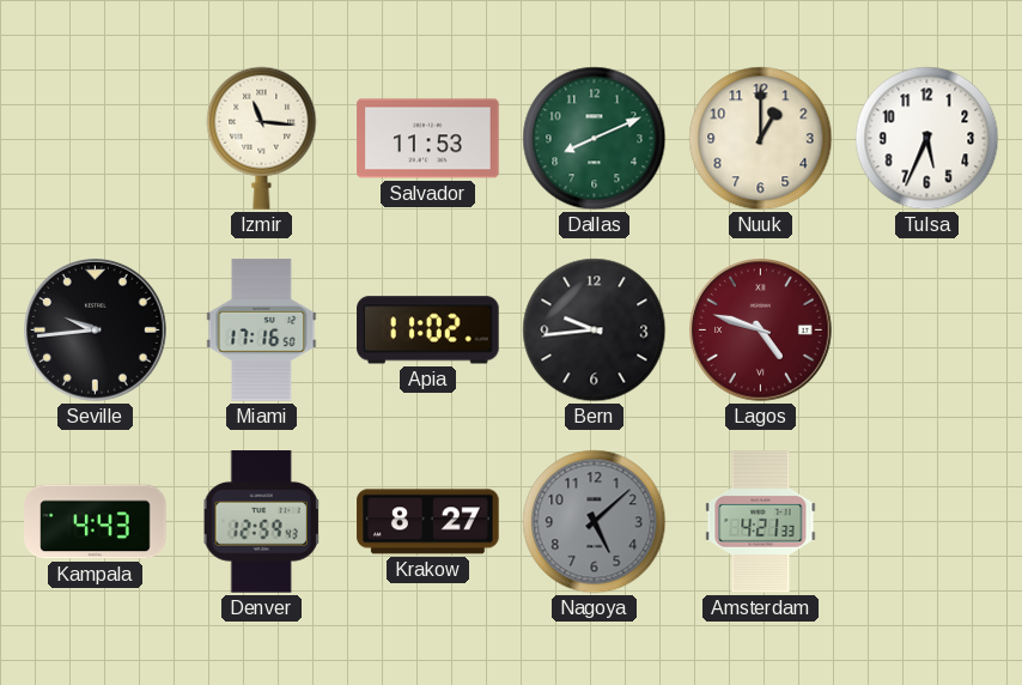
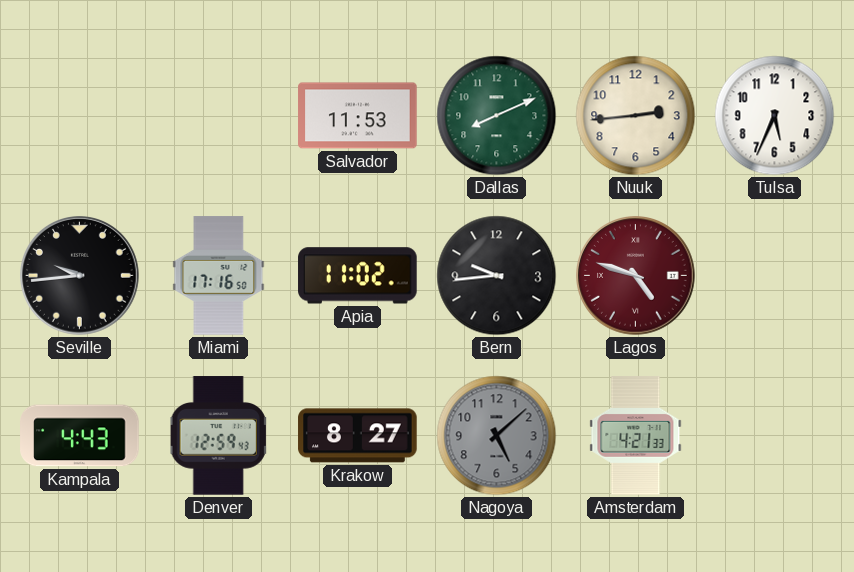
Izmir: 11:16 -> none
Nuuk: 1:00 -> 2:44
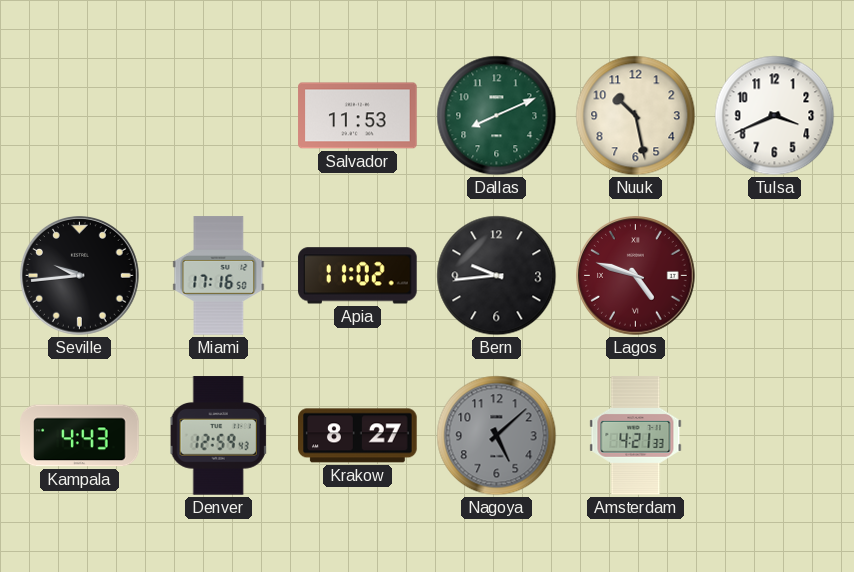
Nuuk: 2:44 -> 10:28
Tulsa: 5:34 -> 3:41
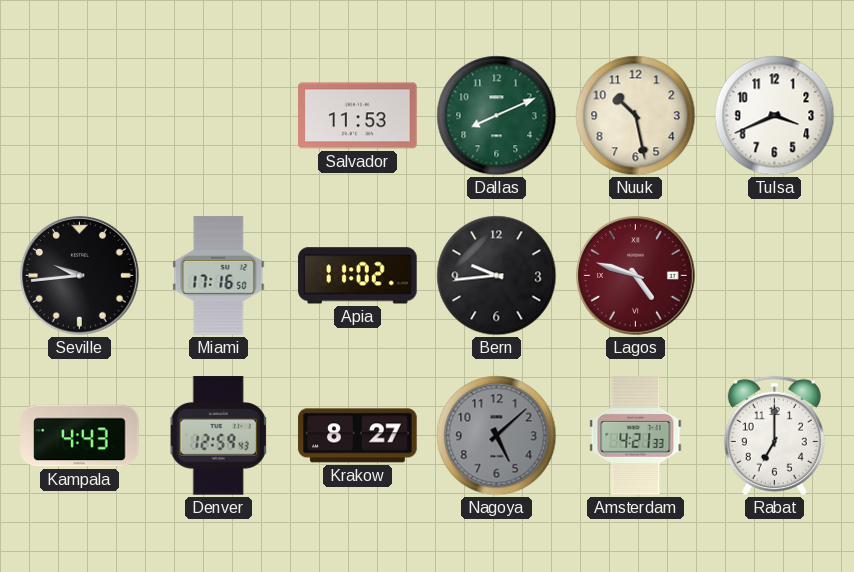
Rabat: none -> 7:00
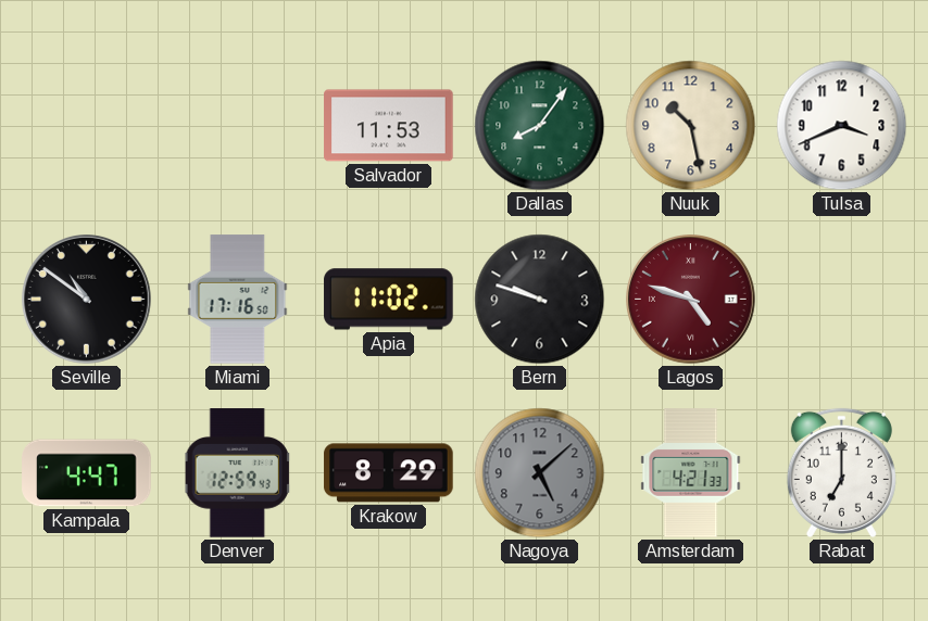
Dallas: 8:11 -> 8:06
Seville: 9:44 -> 10:51
Bern: 9:44 -> 9:48
Kampala: 4:43 -> 4:47
Krakow: 8:27 -> 8:29
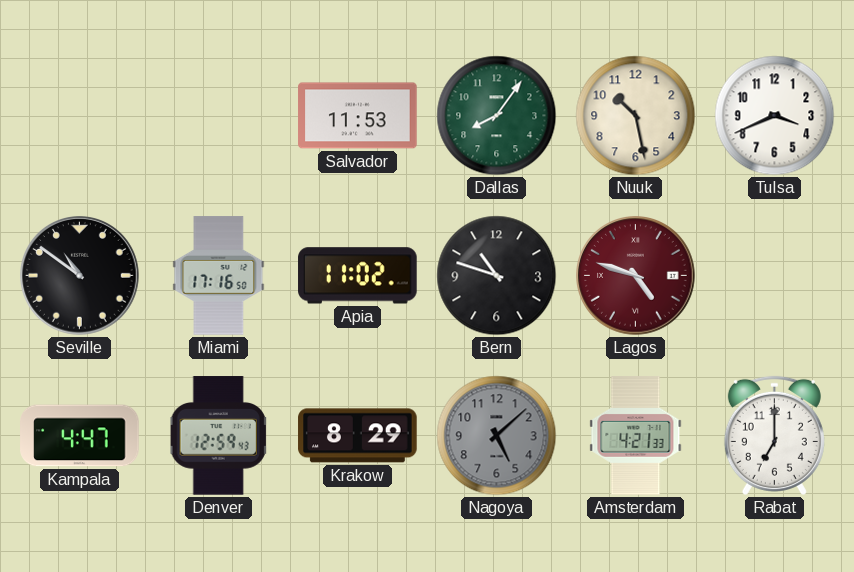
Bern: 9:48 -> 10:48
